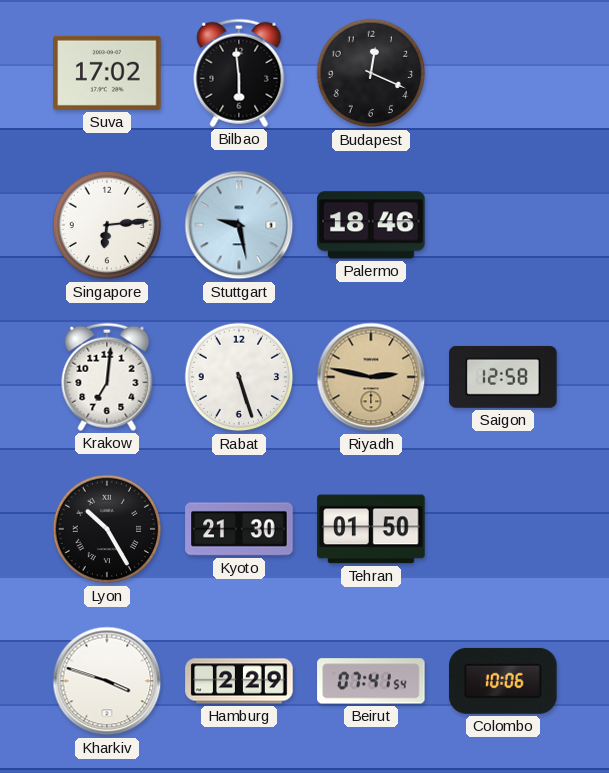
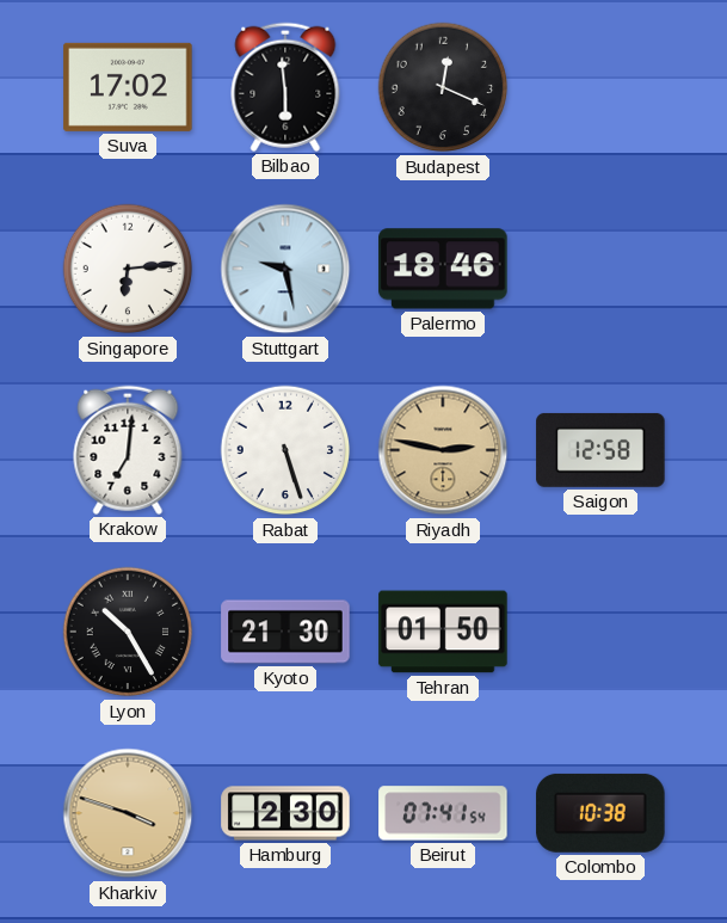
Kharkiv dial: white -> champagne
Hamburg: 2:29 -> 2:30
Colombo: 10:06 -> 10:38
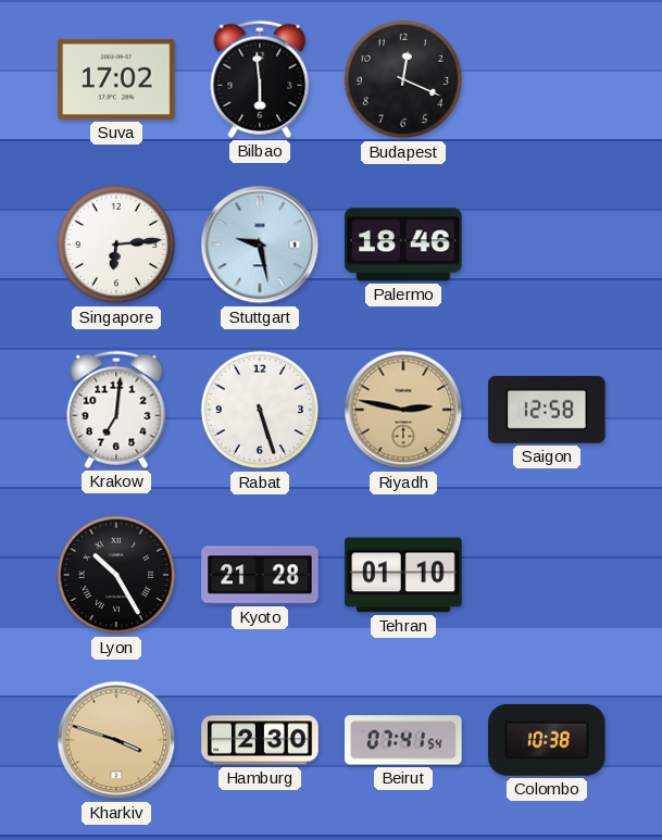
Kyoto: 21:30 -> 21:28
Tehran: 01:50 -> 01:10
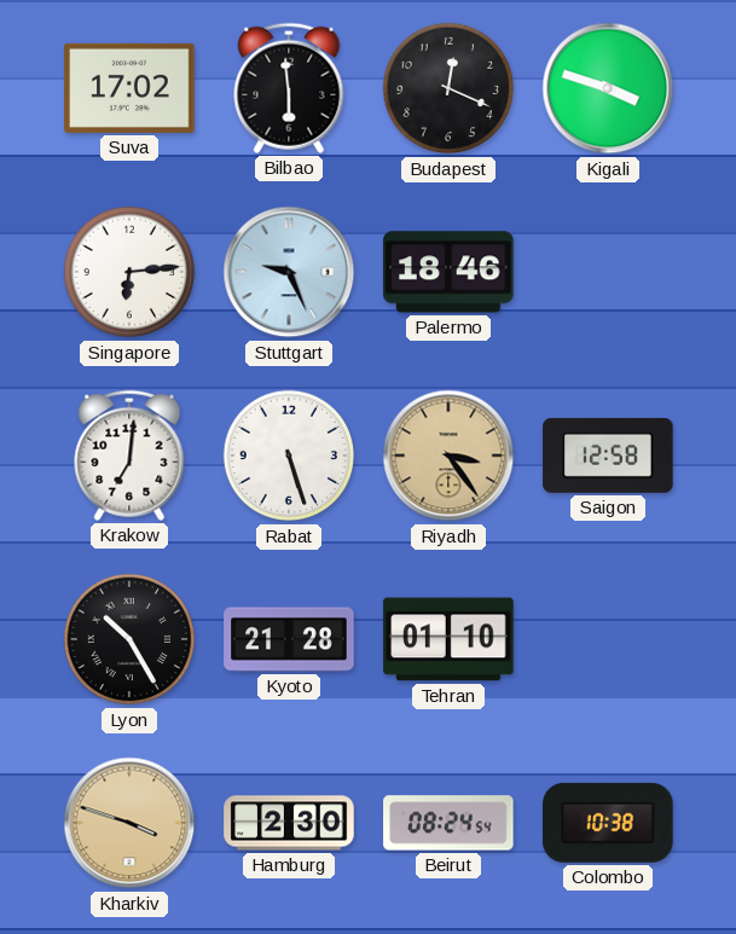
Kigali: none -> 3:48
Stuttgart: 9:28 -> 9:26
Riyadh: 2:47 -> 3:24
Beirut: 07:41 -> 08:24
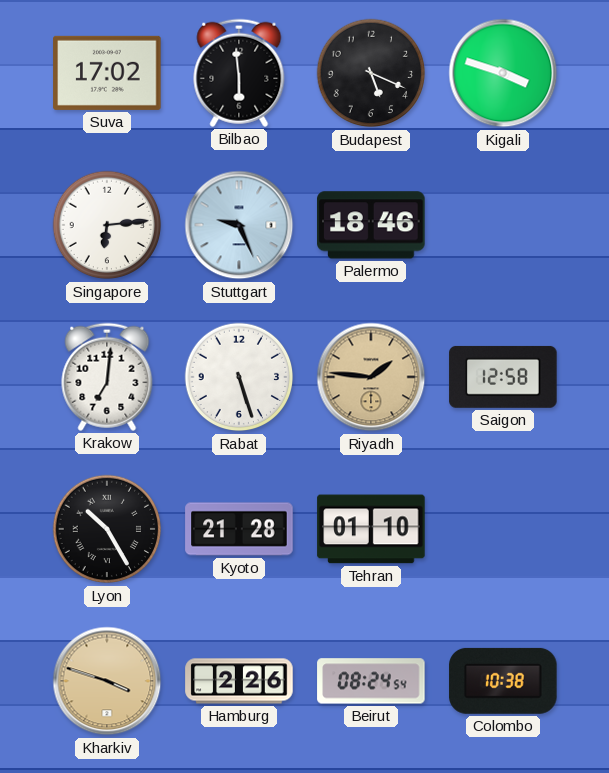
Budapest: 12:19 -> 5:19
Riyadh: 3:24 -> 1:46
Hamburg: 2:30 -> 2:26
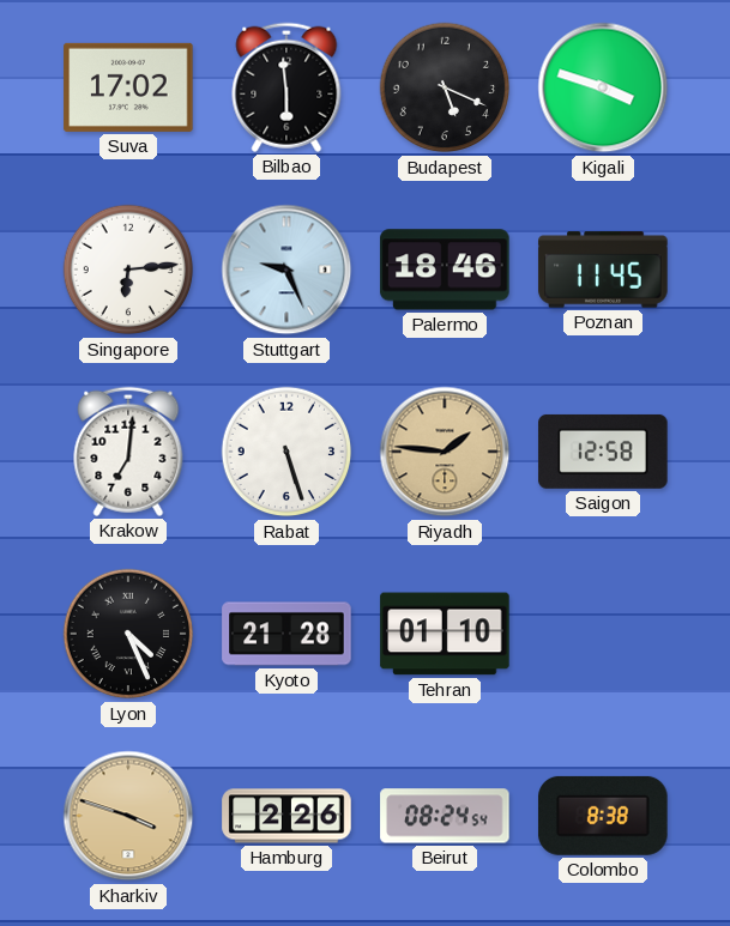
Poznan: none -> 11:45
Lyon: 10:25 -> 4:26
Colombo: 10:38 -> 8:38
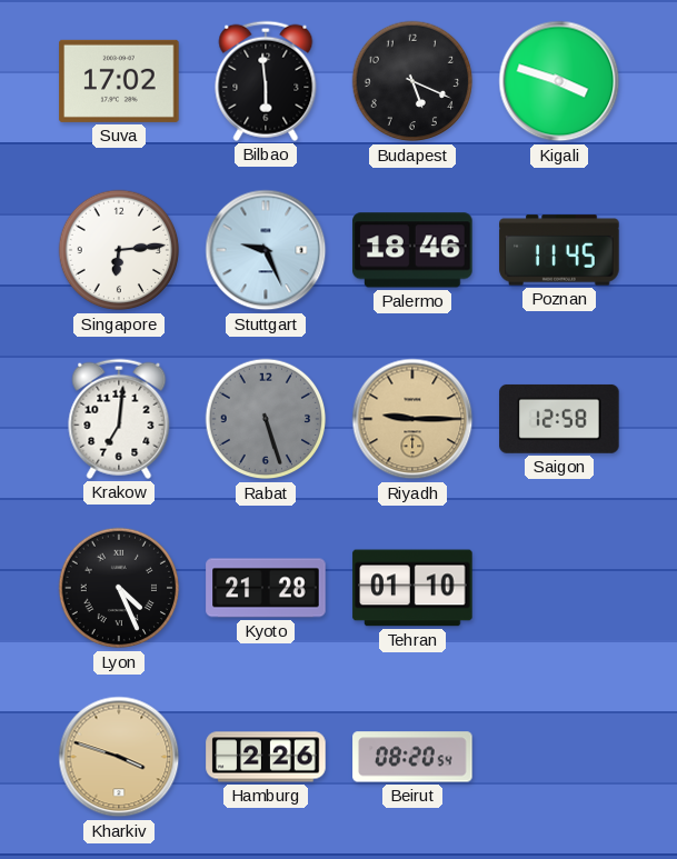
Rabat dial: white -> grey
Riyadh: 1:46 -> 9:15
Beirut: 08:24 -> 08:20
Colombo: 8:38 -> none
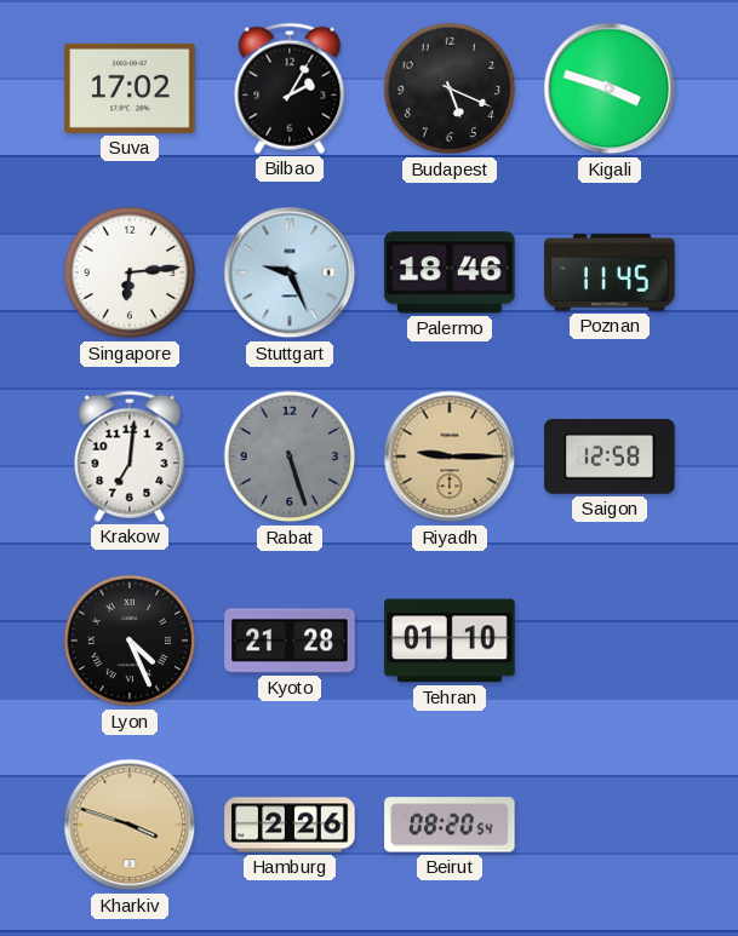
Bilbao: 5:59 -> 2:05
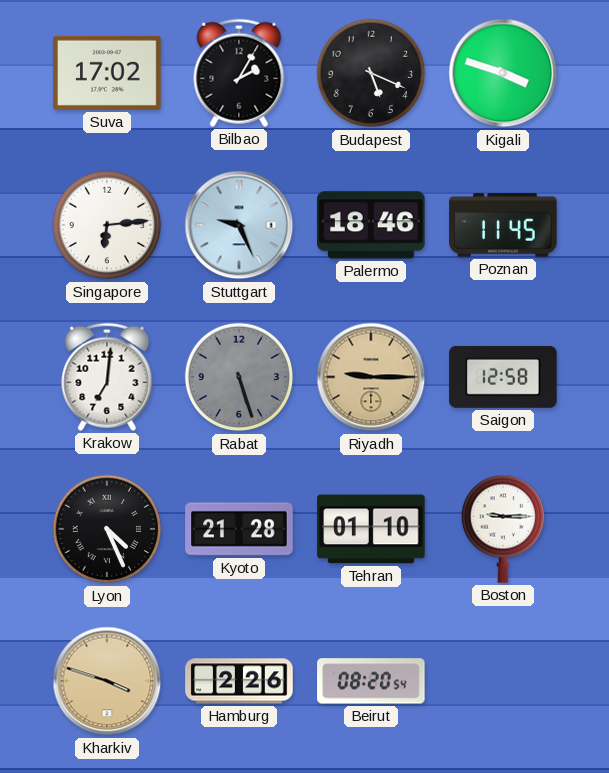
Boston: none -> 9:15
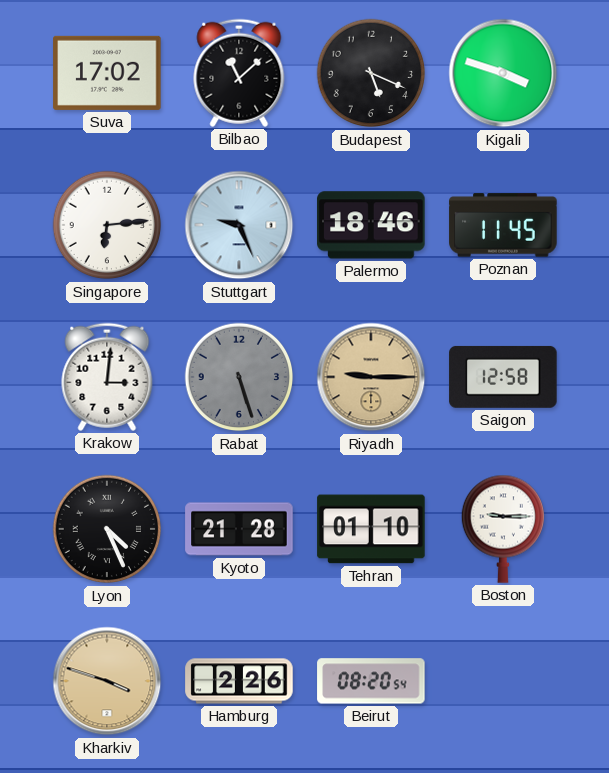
Bilbao: 2:05 -> 11:08
Krakow: 7:01 -> 3:01
